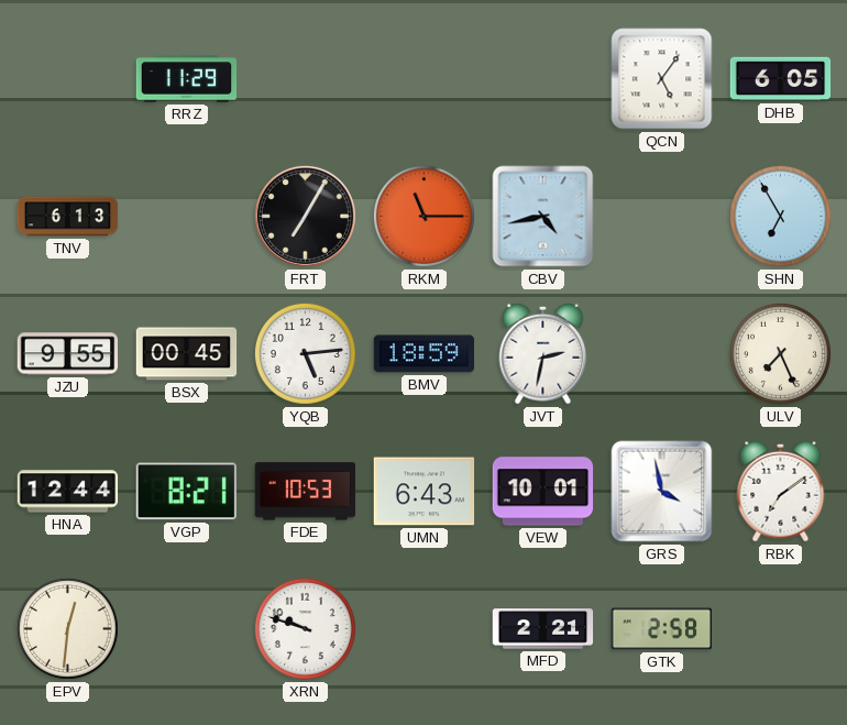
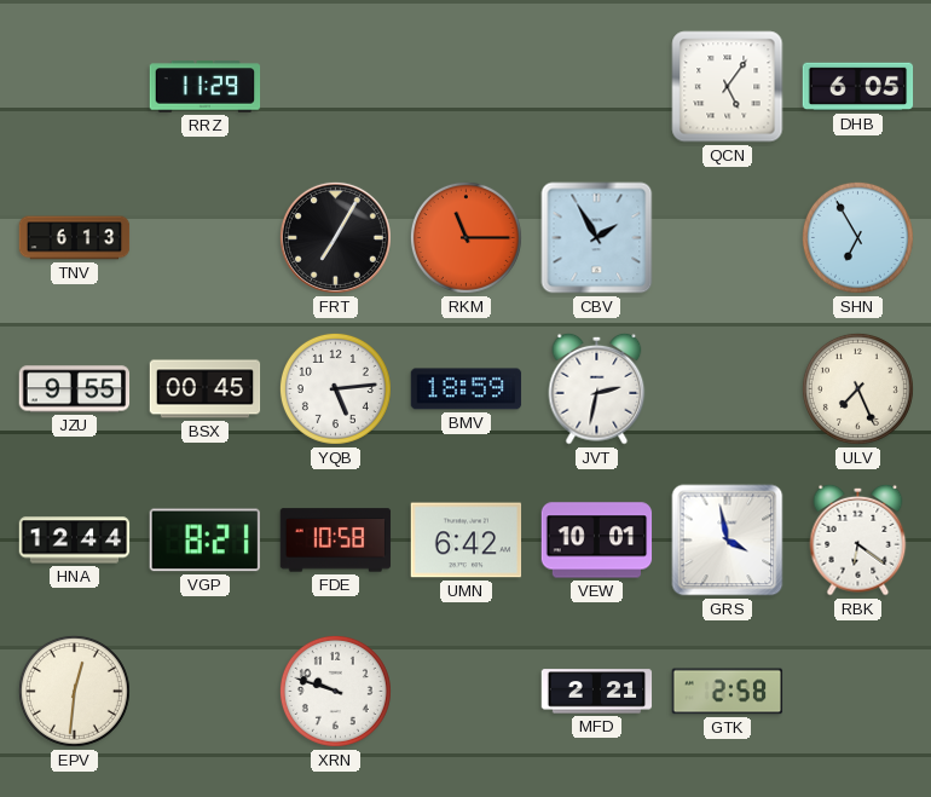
CBV: 4:43 -> 1:55
FDE: 10:53 -> 10:58
UMN: 6:43 -> 6:42
RBK: 7:09 -> 6:21
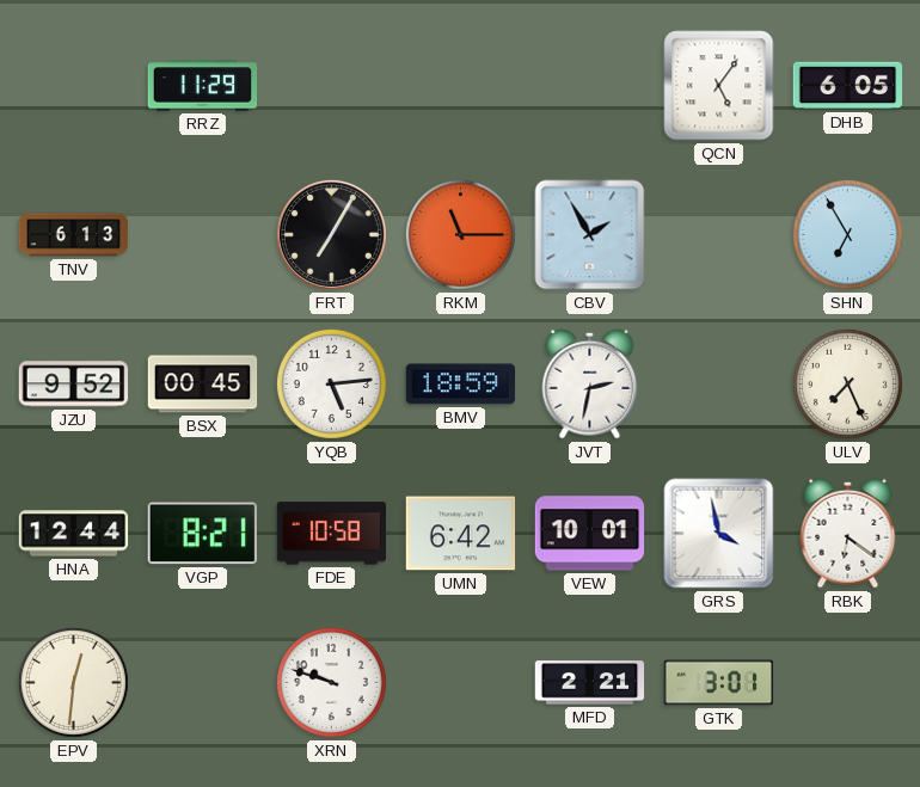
JZU: 9:55 -> 9:52
GTK: 2:58 -> 3:01
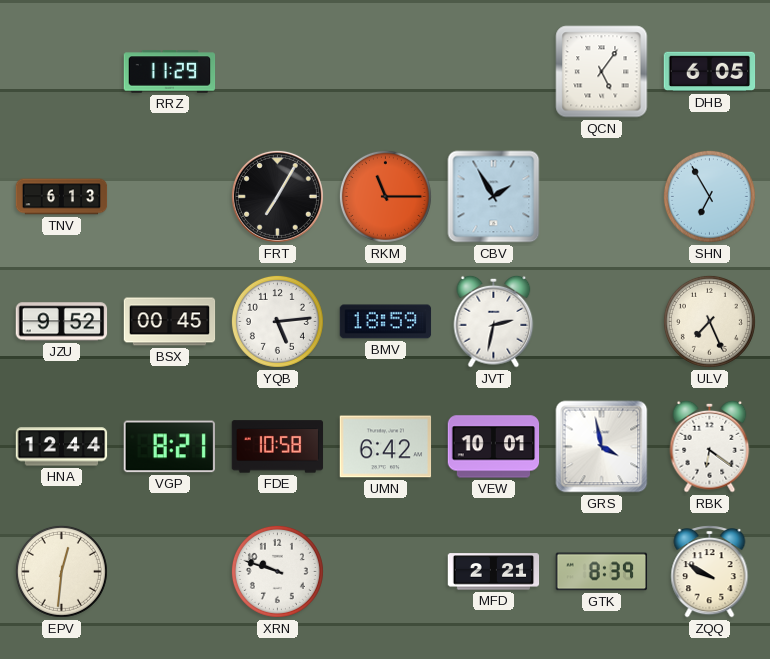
GTK: 3:01 -> 8:39
ZQQ: none -> 9:50
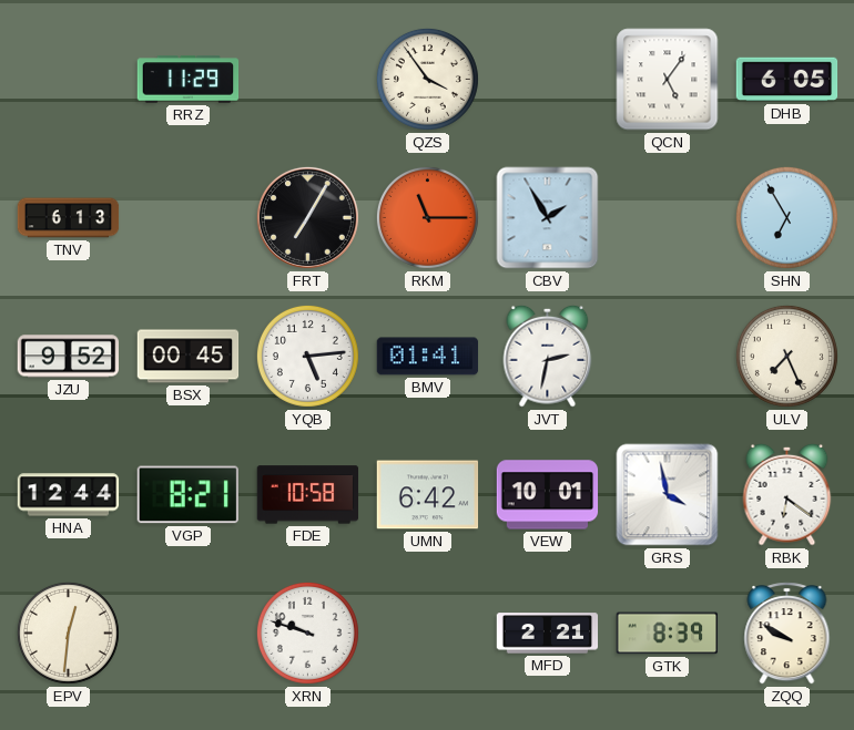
QZS: none -> 3:54
BMV: 18:59 -> 01:41
